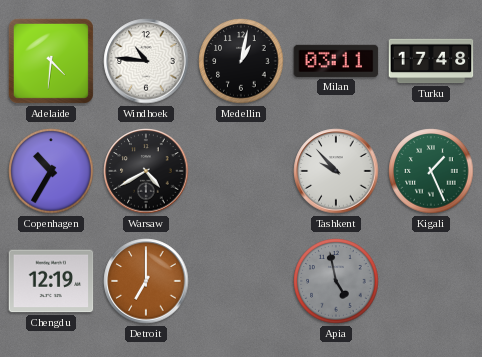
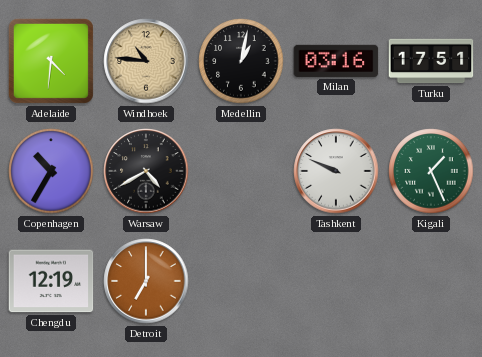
Windhoek dial: white -> champagne
Milan: 03:11 -> 03:16
Turku: 17:48 -> 17:51
Tashkent: 9:53 -> 9:49
Apia: 4:58 -> none
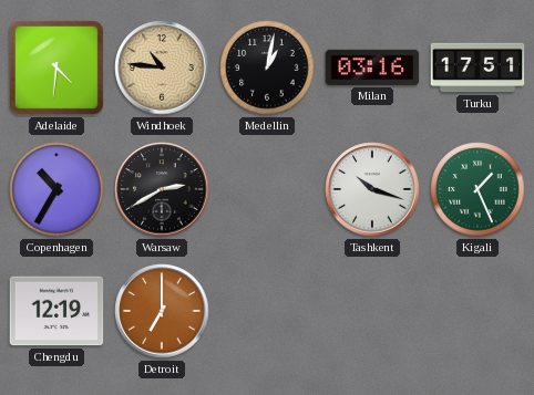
Warsaw: 4:40 -> 2:40
Tashkent: 9:49 -> 10:18
